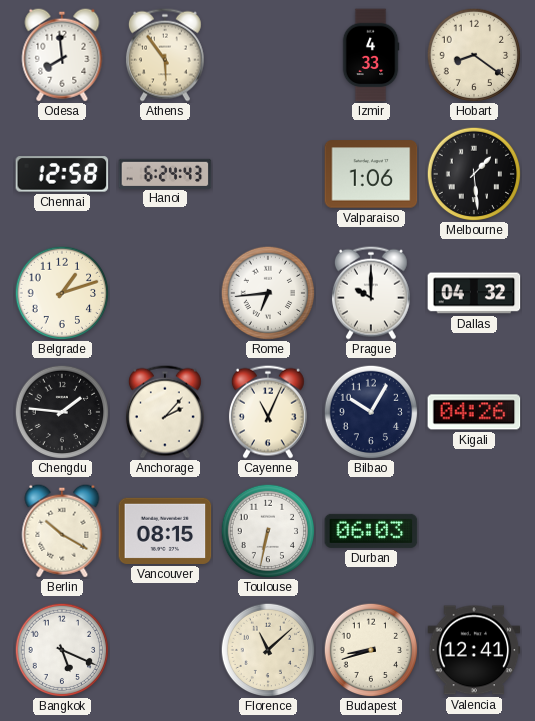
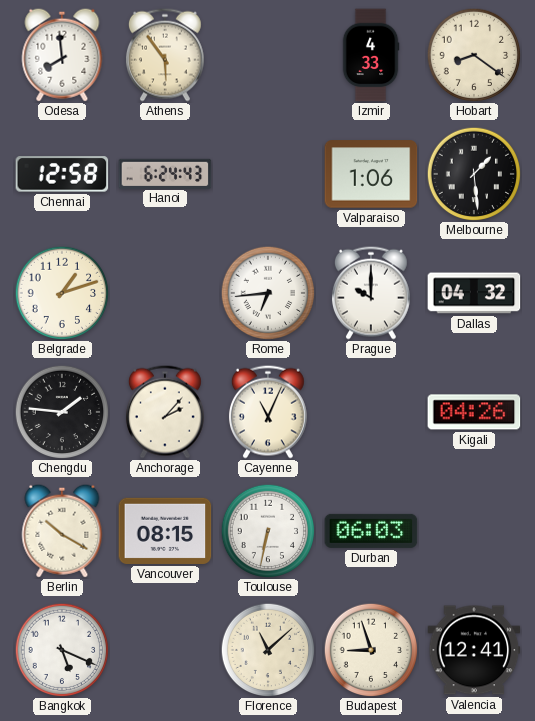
Bilbao: 10:05 -> none
Budapest: 8:42 -> 8:57
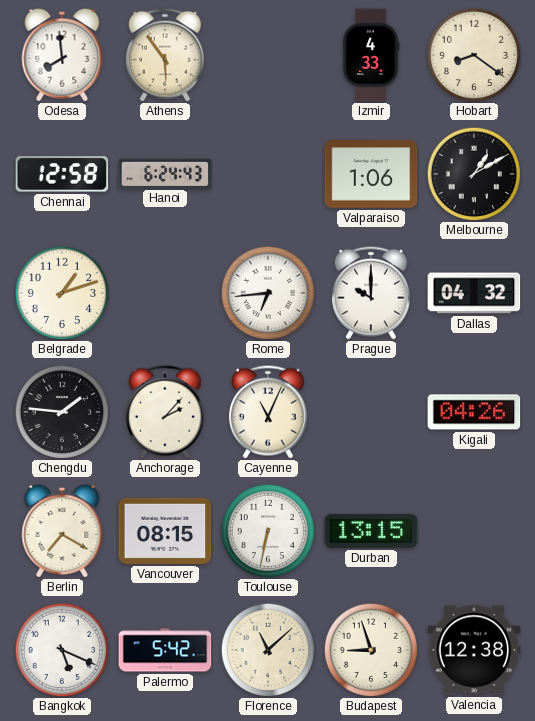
Melbourne: 1:29 -> 1:10
Berlin: 10:20 -> 7:20
Durban: 06:03 -> 13:15
Palermo: none -> 5:42
Valencia: 12:41 -> 12:38
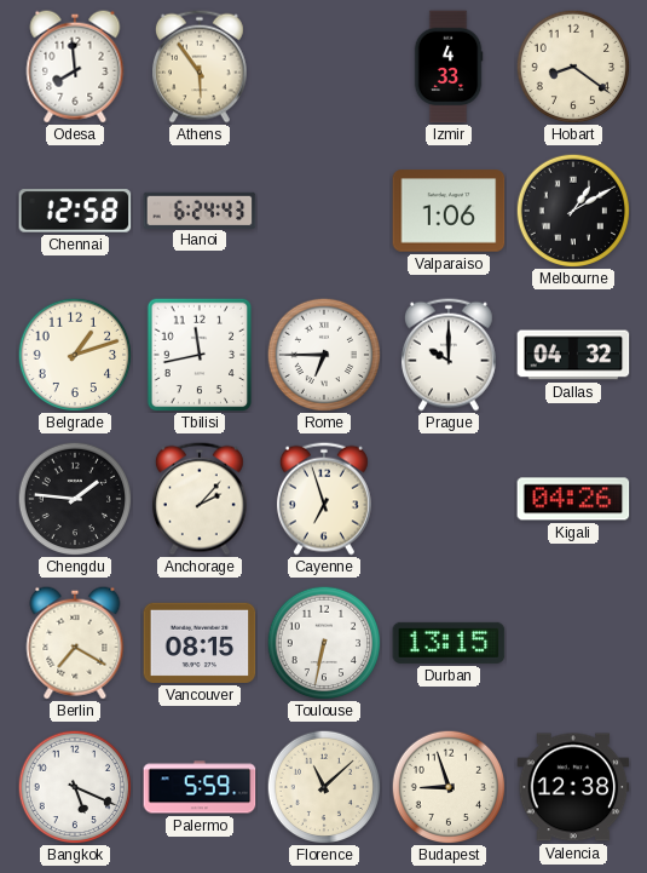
Tbilisi: none -> 11:43
Rome: 6:44 -> 6:45
Cayenne: 11:04 -> 6:57
Palermo: 5:42 -> 5:59
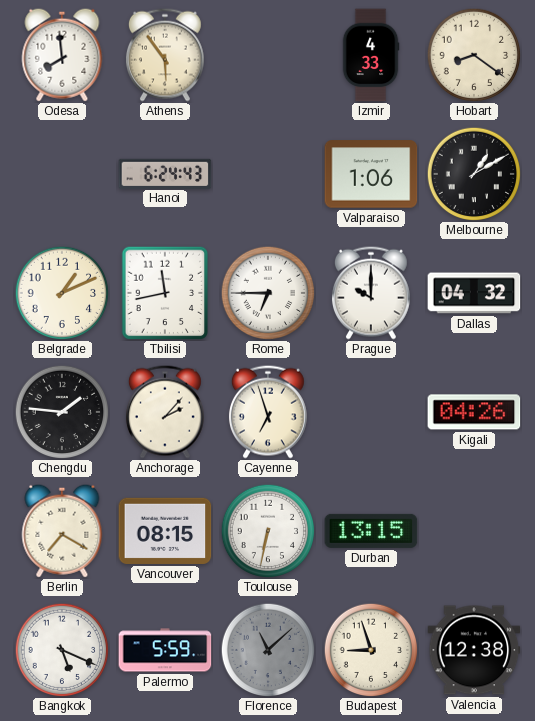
Chennai: 12:58 -> none
Belgrade: 1:12 -> 1:11
Florence dial: cream -> grey
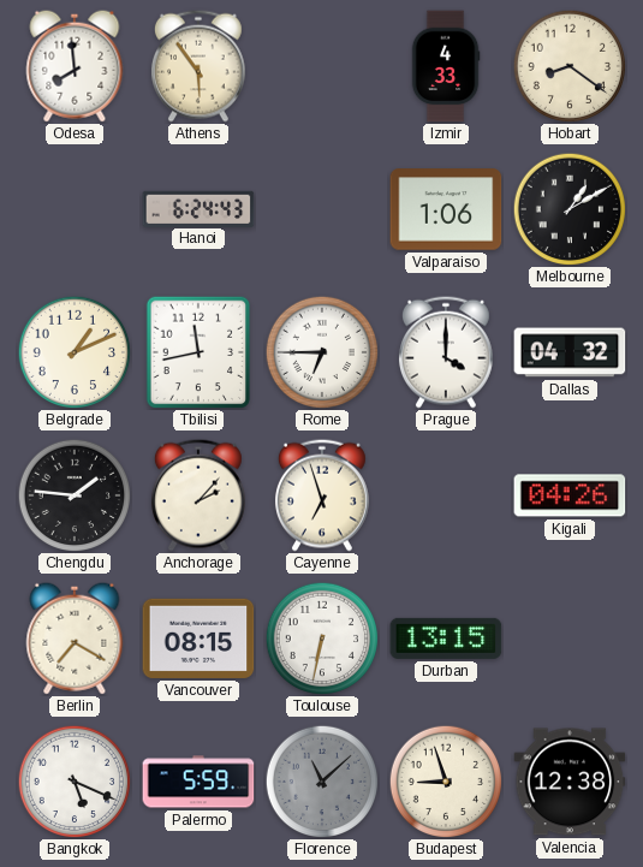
Prague: 10:00 -> 4:00
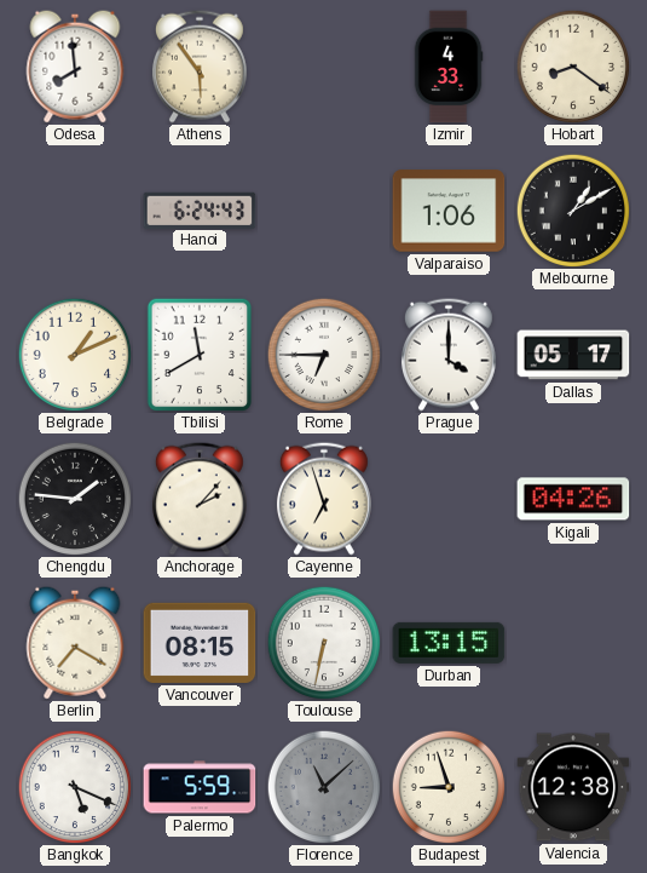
Tbilisi: 11:43 -> 11:40
Dallas: 04:32 -> 05:17
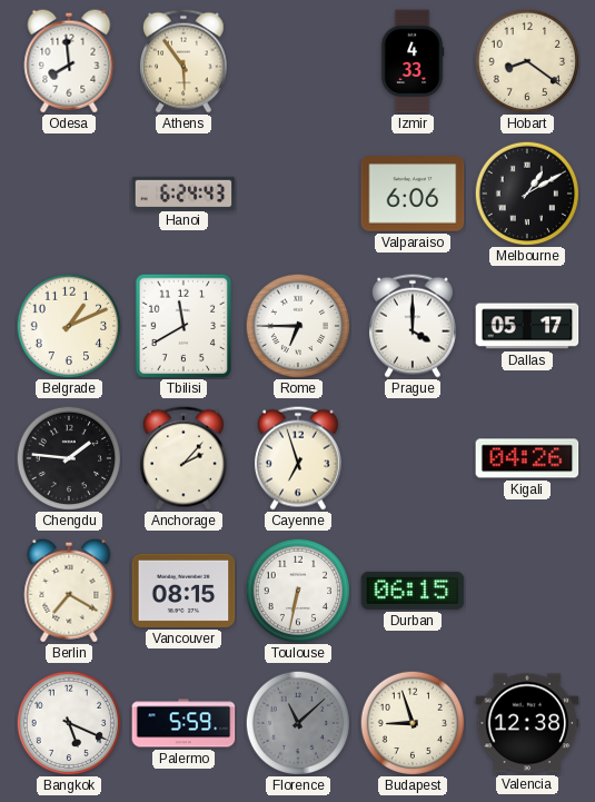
Valparaiso: 1:06 -> 6:06
Durban: 13:15 -> 06:15
